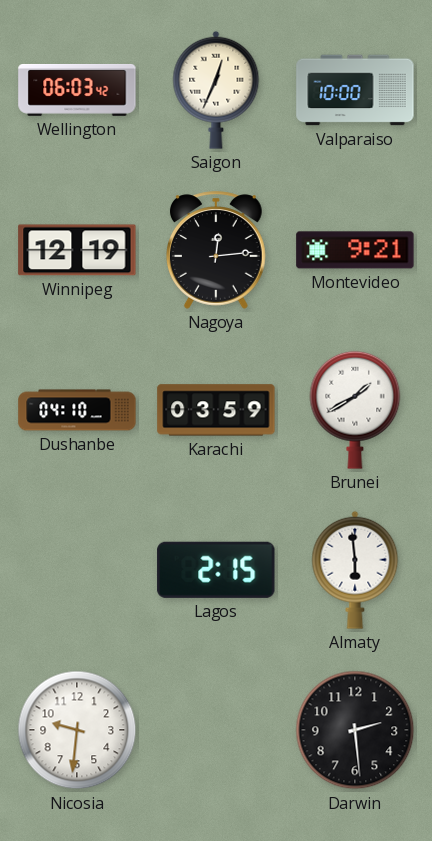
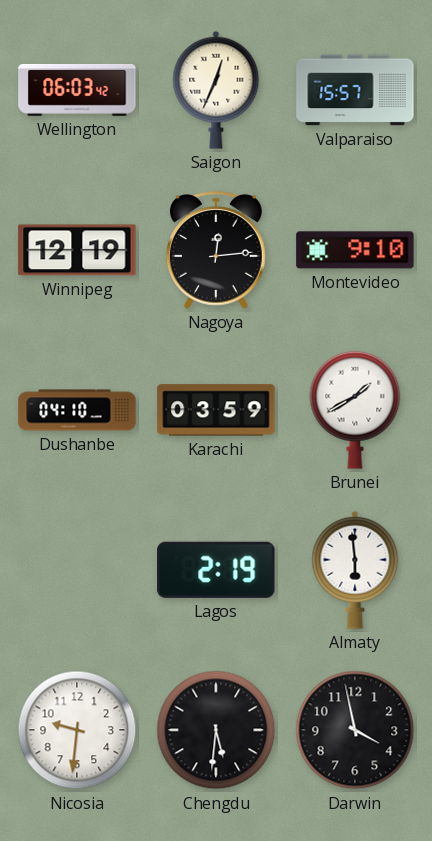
Valparaiso: 10:00 -> 15:57
Montevideo: 9:21 -> 9:10
Lagos: 2:15 -> 2:19
Chengdu: none -> 5:31
Darwin: 2:29 -> 3:58
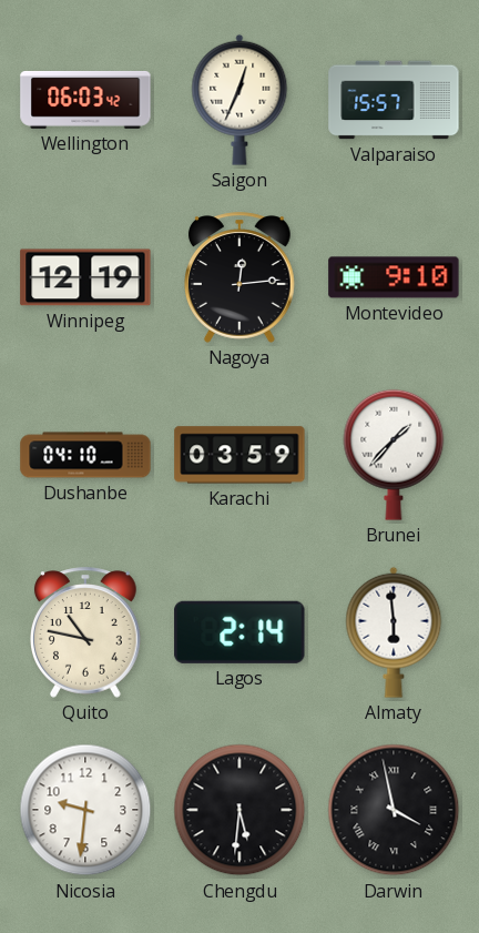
Brunei: 1:40 -> 1:37
Quito: none -> 10:47
Lagos: 2:19 -> 2:14
Darwin numerals: Arabic -> Roman
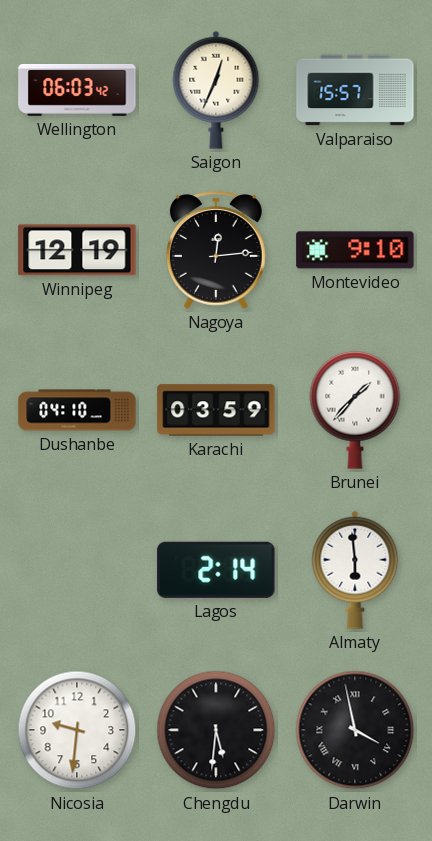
Quito: 10:47 -> none
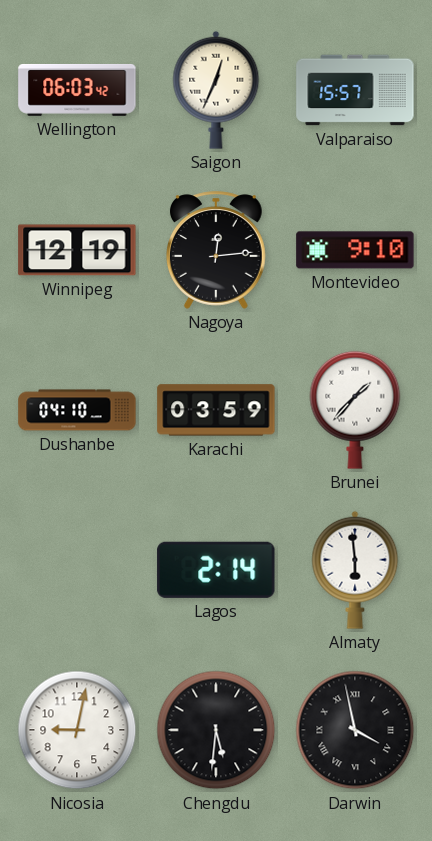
Nicosia: 9:31 -> 9:02
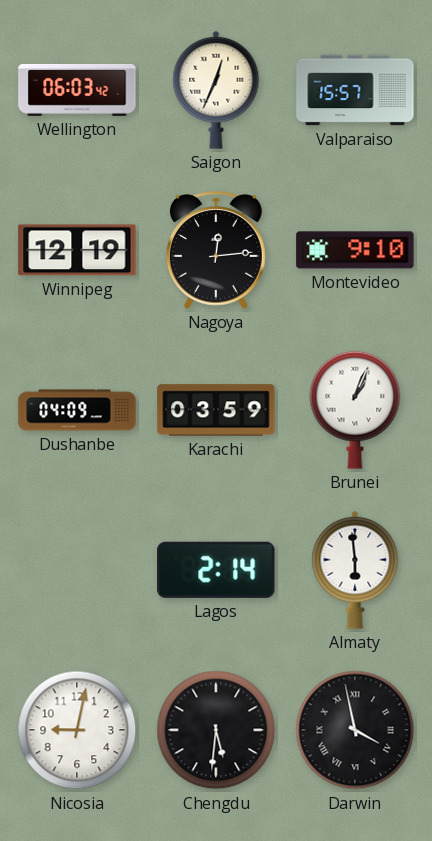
Dushanbe: 04:10 -> 04:09
Brunei: 1:37 -> 1:04
